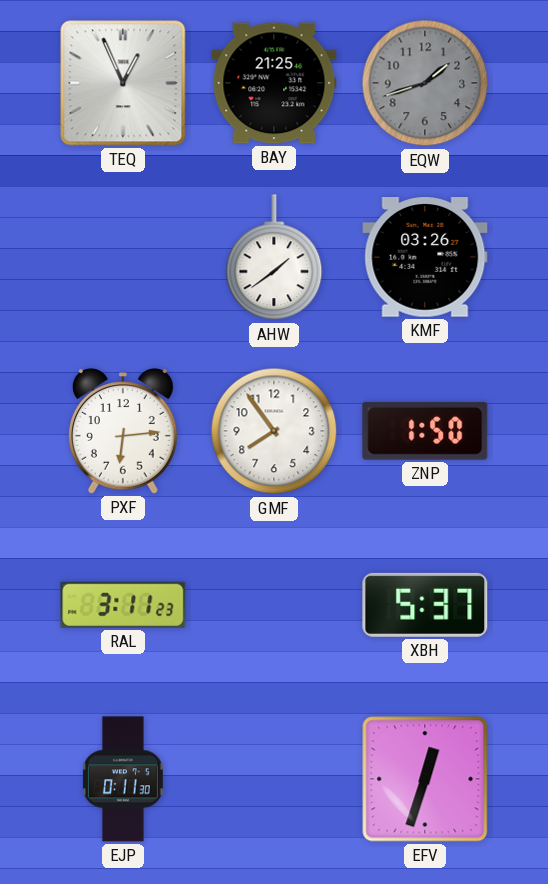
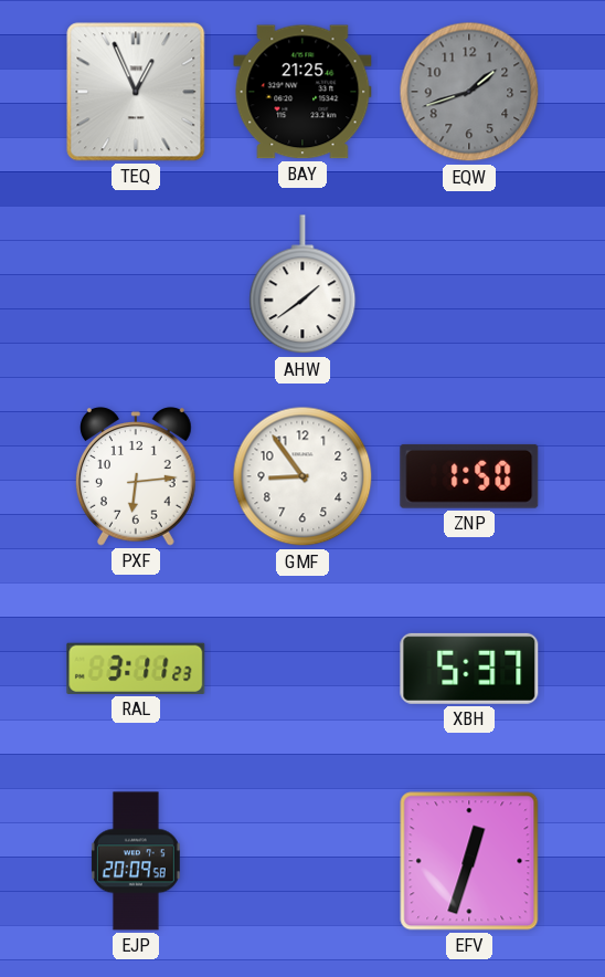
KMF: 03:26 -> none
GMF: 7:54 -> 8:54
EJP: 0:11 -> 20:09
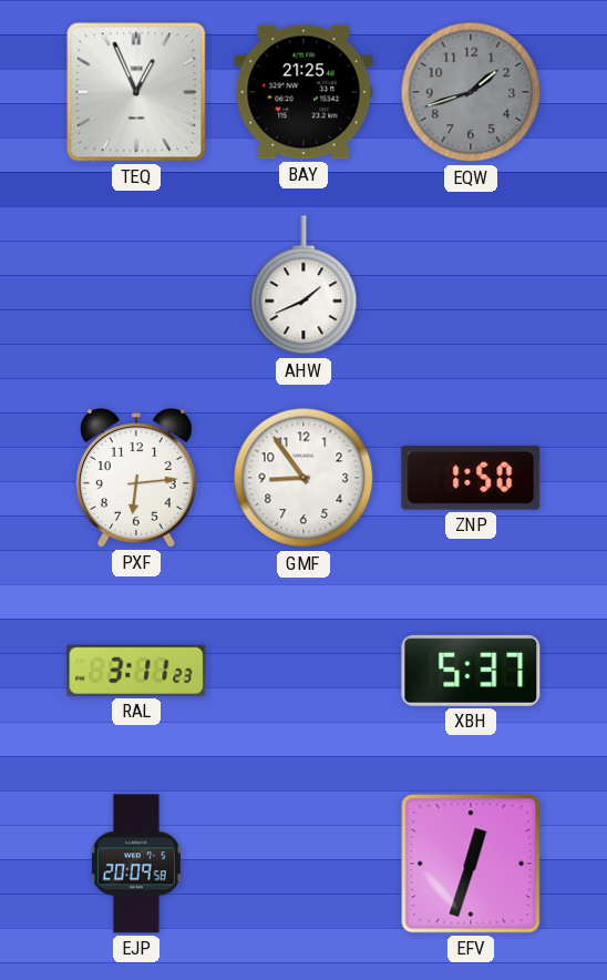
AHW: 1:39 -> 1:41
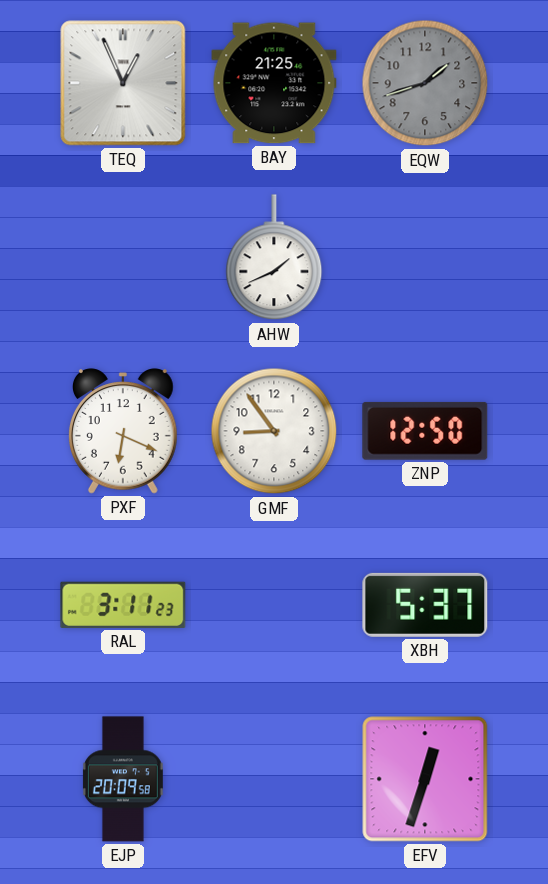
PXF: 6:14 -> 6:19
ZNP: 1:50 -> 12:50
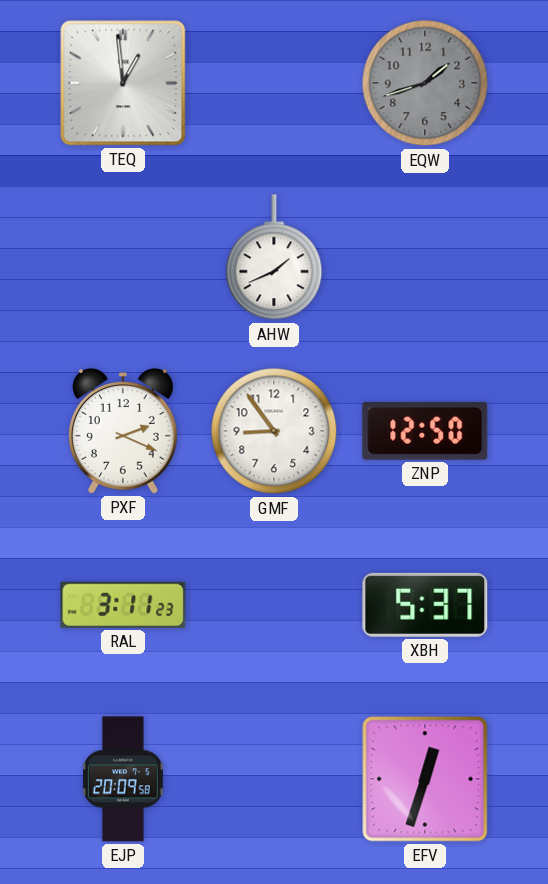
TEQ: 12:56 -> 12:59
BAY: 21:25 -> none
PXF: 6:19 -> 2:19
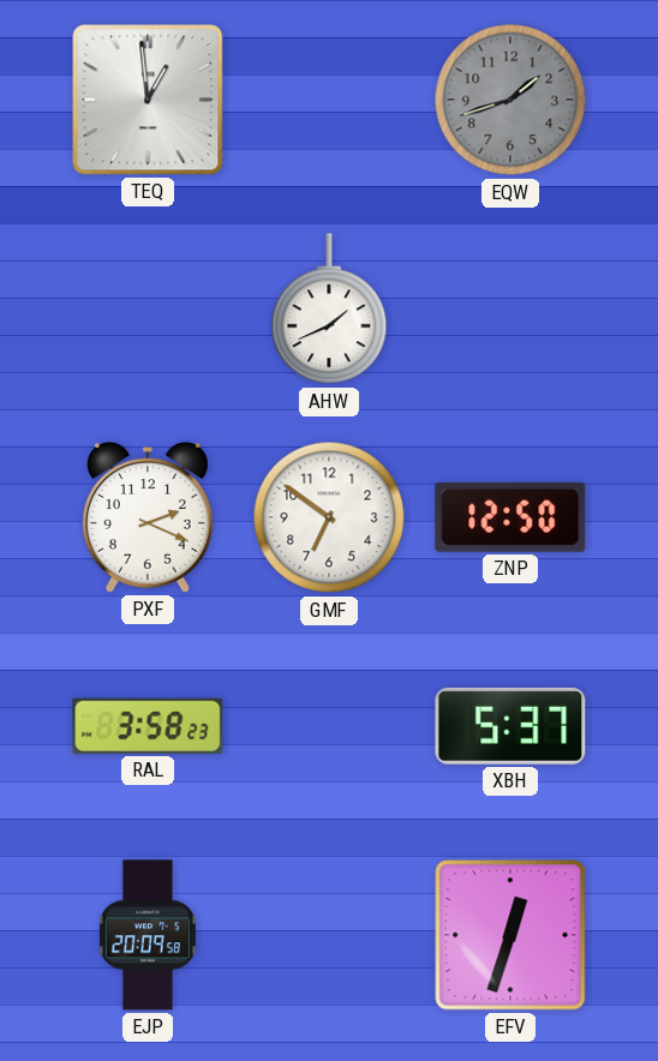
GMF: 8:54 -> 6:51
RAL: 3:11 -> 3:58
